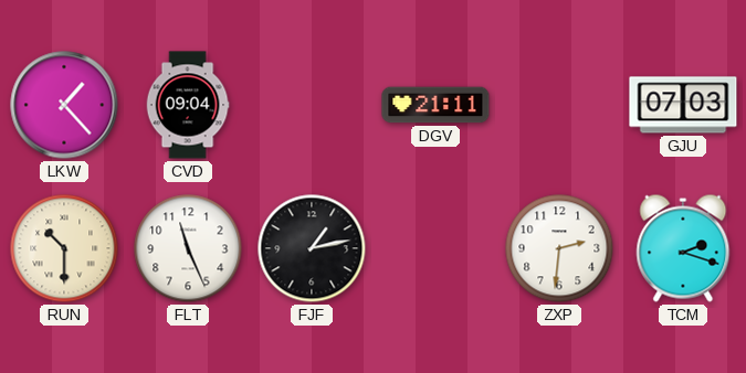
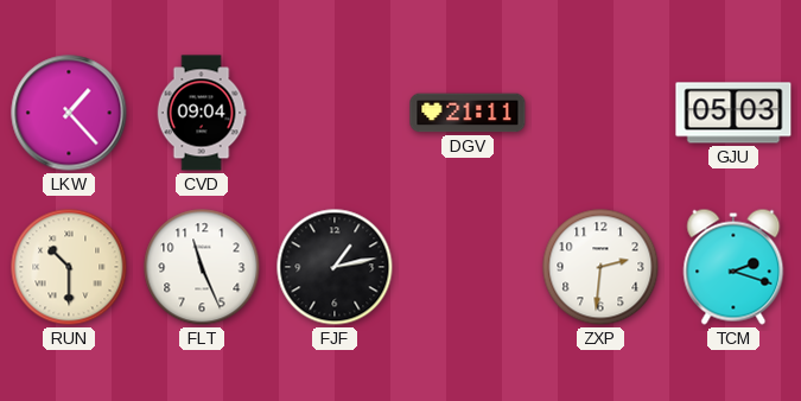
GJU: 07:03 -> 05:03
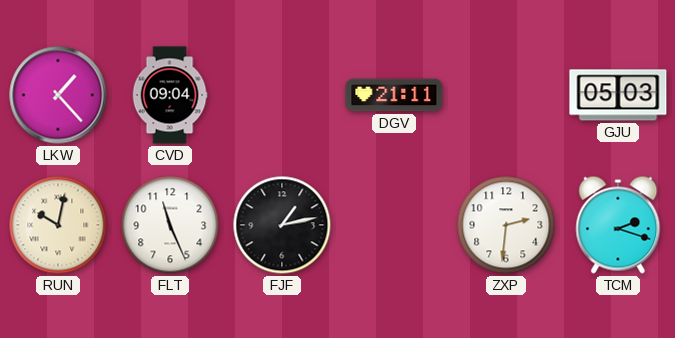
RUN: 10:30 -> 10:02
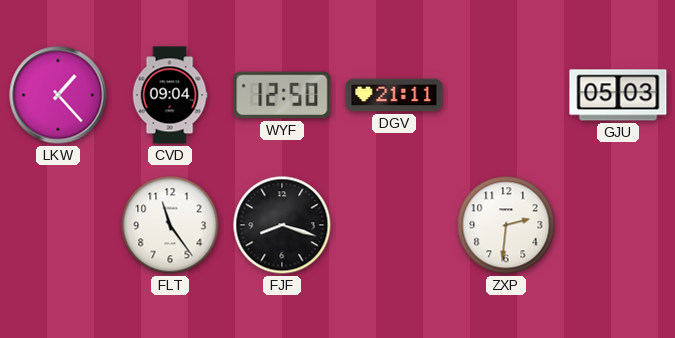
WYF: none -> 12:50
RUN: 10:02 -> none
FLT: 11:26 -> 11:24
FJF: 1:13 -> 8:18
TCM: 2:18 -> none
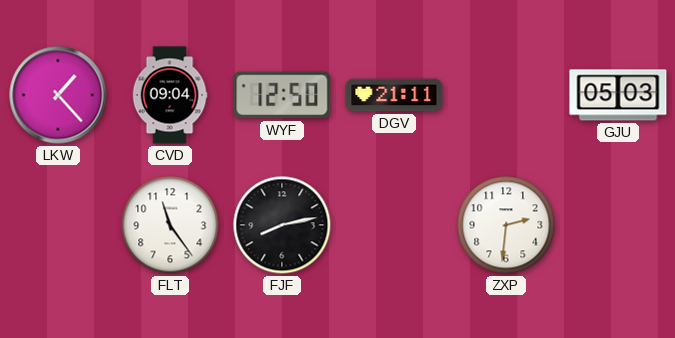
FJF: 8:18 -> 8:13
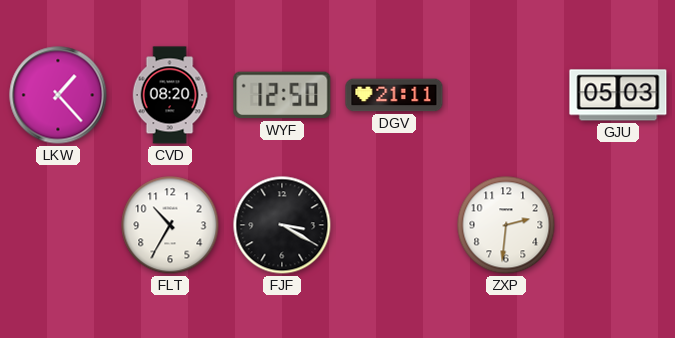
CVD: 09:04 -> 08:20
FLT: 11:24 -> 10:35
FJF: 8:13 -> 3:20
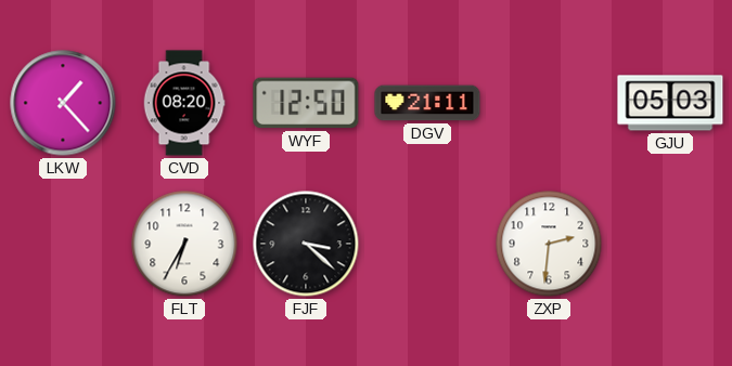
FLT: 10:35 -> 6:35
FJF: 3:20 -> 3:22
